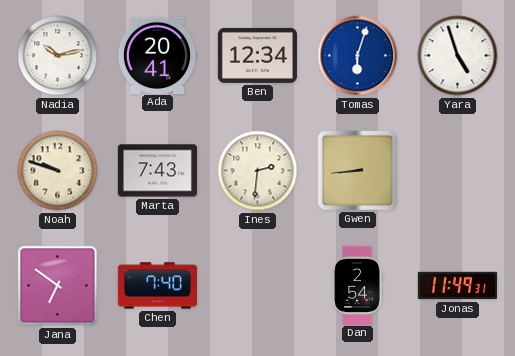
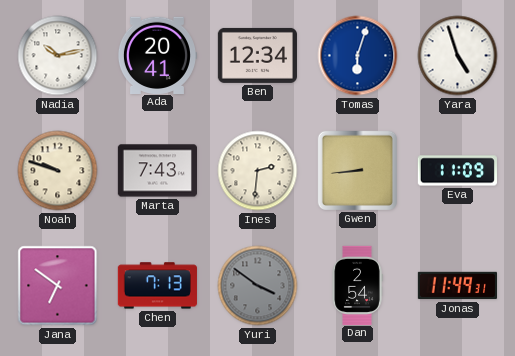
Eva: none -> 11:09
Chen: 7:40 -> 7:13
Yuri: none -> 3:51
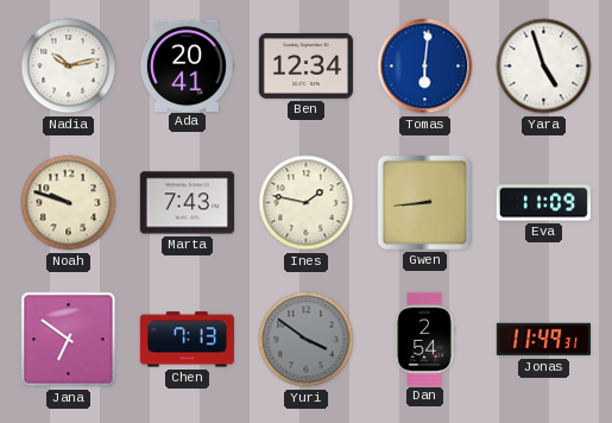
Tomas: 6:03 -> 6:01
Ines: 2:31 -> 1:47
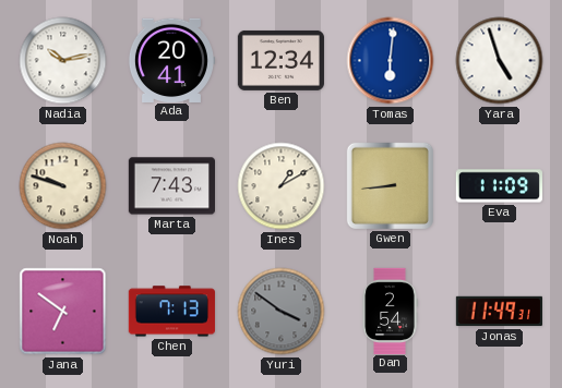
Ines: 1:47 -> 1:10
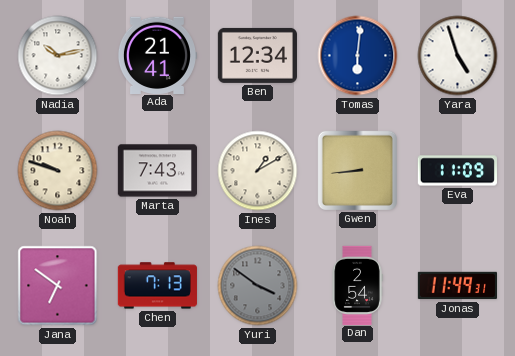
Ada: 20:41 -> 21:41
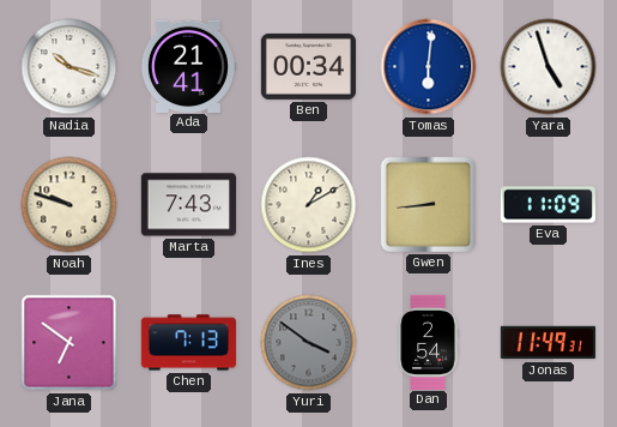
Nadia: 10:13 -> 10:18
Ben: 12:34 -> 00:34
